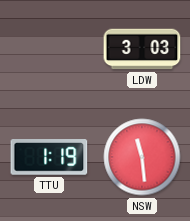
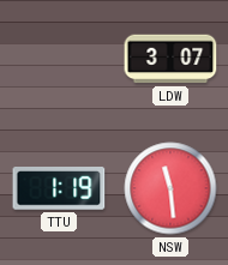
LDW: 3:03 -> 3:07
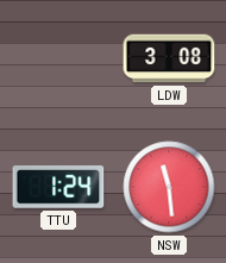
LDW: 3:07 -> 3:08
TTU: 1:19 -> 1:24
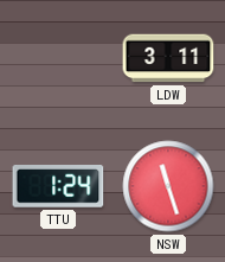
LDW: 3:08 -> 3:11
NSW: 11:29 -> 11:27
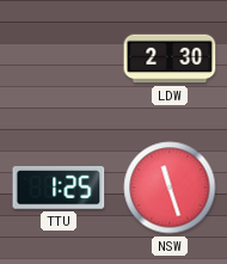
LDW: 3:11 -> 2:30
TTU: 1:24 -> 1:25
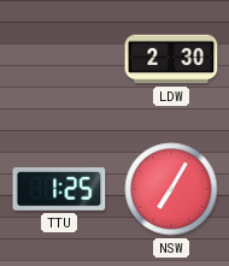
NSW: 11:27 -> 7:05
